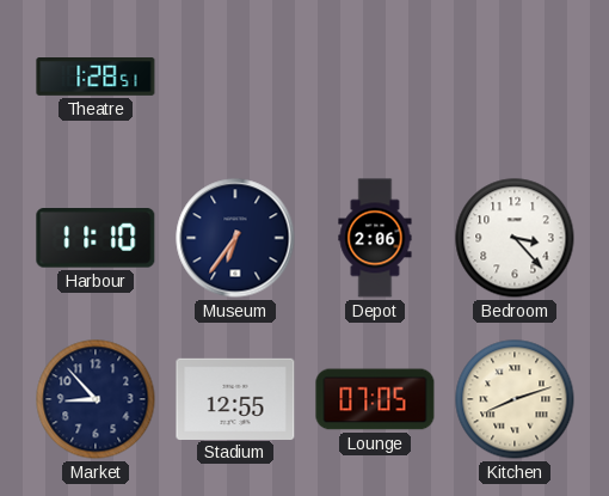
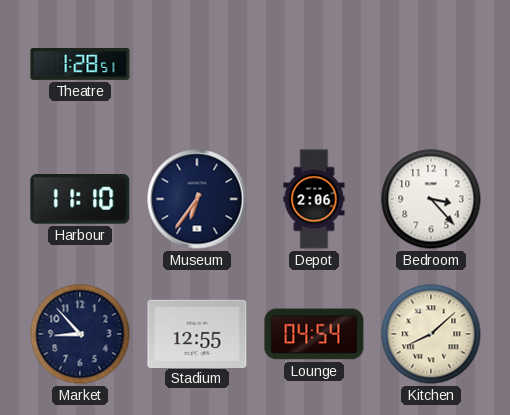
Lounge: 07:05 -> 04:54
Kitchen: 8:12 -> 8:08
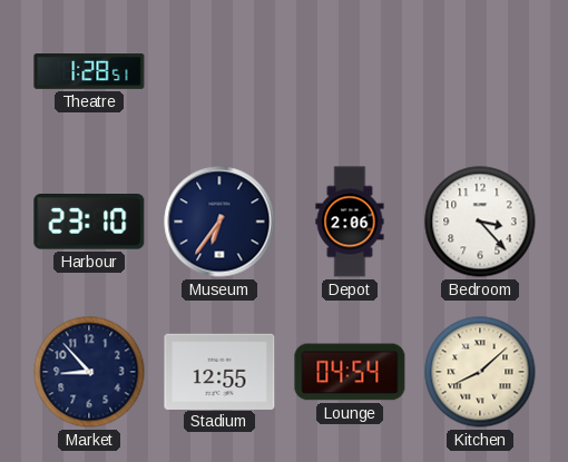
Harbour: 11:10 -> 23:10
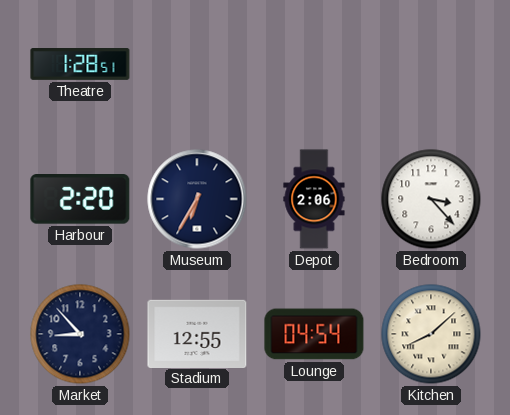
Harbour: 23:10 -> 2:20
Museum: 6:36 -> 6:35
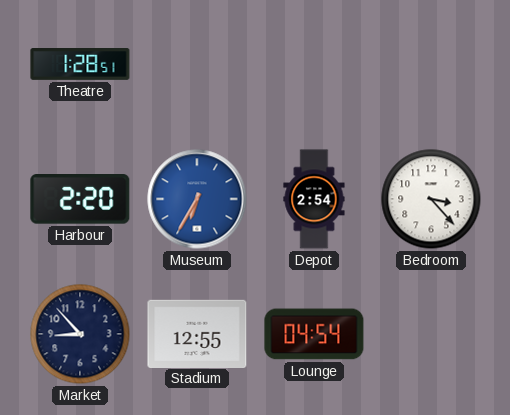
Museum dial: navy -> blue
Depot: 2:06 -> 2:54
Kitchen: 8:08 -> none
